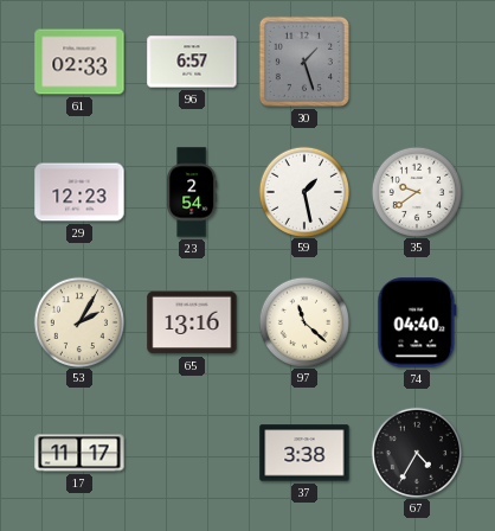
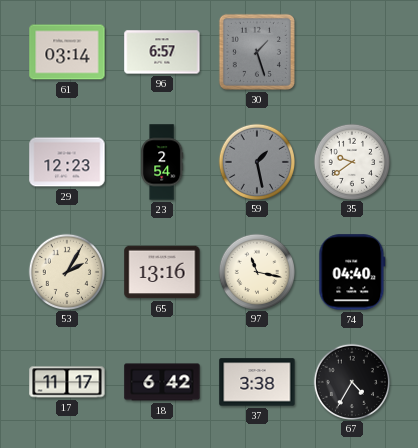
61: 02:33 -> 03:14
59 dial: white -> grey
97: 11:22 -> 11:17
18: none -> 6:42
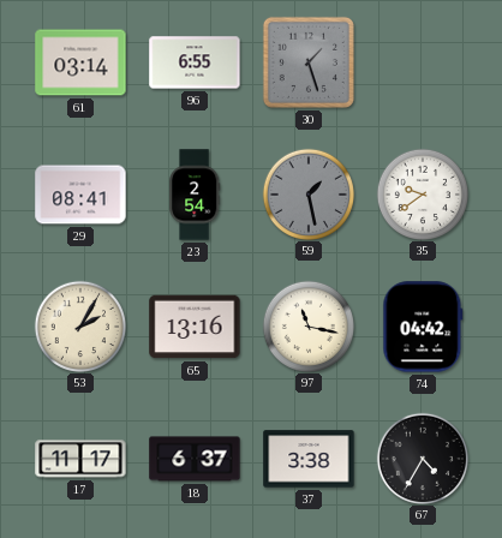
96: 6:57 -> 6:55
29: 12:23 -> 08:41
74: 04:40 -> 04:42
18: 6:42 -> 6:37
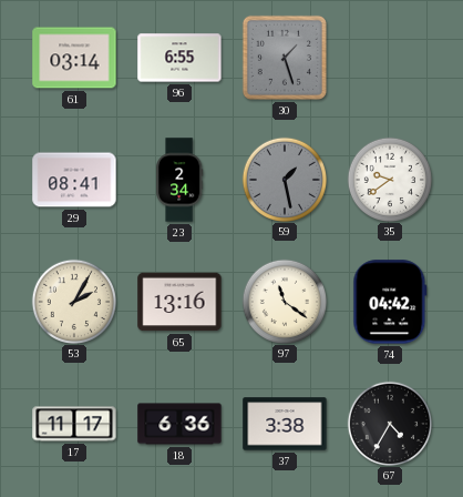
23: 2:54 -> 2:34
97: 11:17 -> 11:21
18: 6:37 -> 6:36
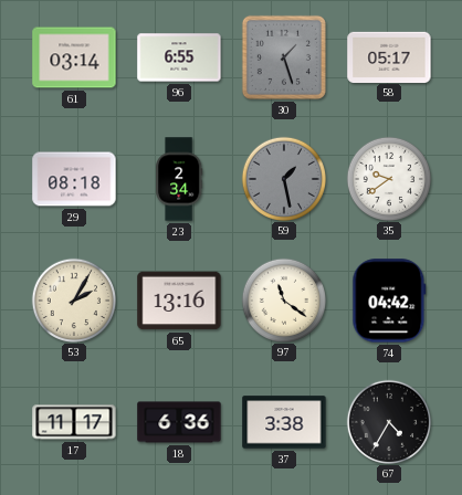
58: none -> 05:17
29: 08:41 -> 08:18
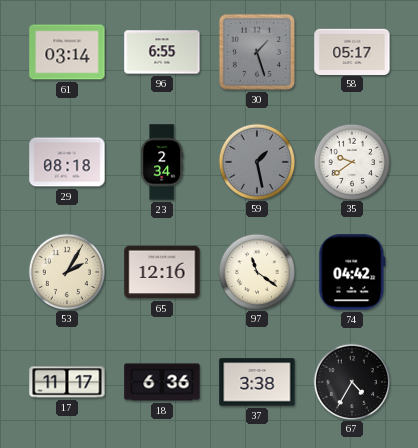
65: 13:16 -> 12:16
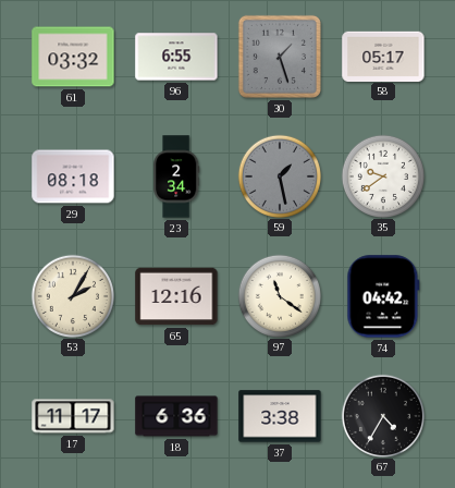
61: 03:14 -> 03:32
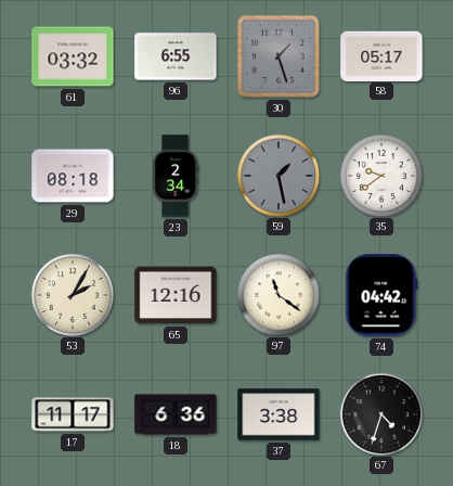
67: 4:35 -> 4:33
